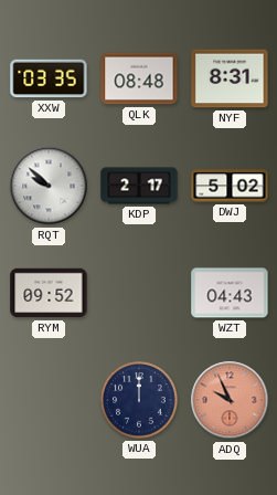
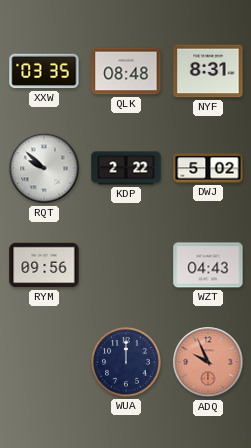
KDP: 2:17 -> 2:22
RYM: 09:52 -> 09:56
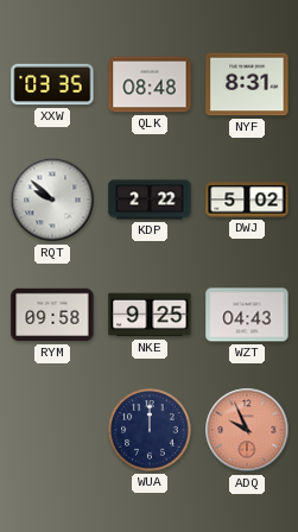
RYM: 09:56 -> 09:58
NKE: none -> 9:25
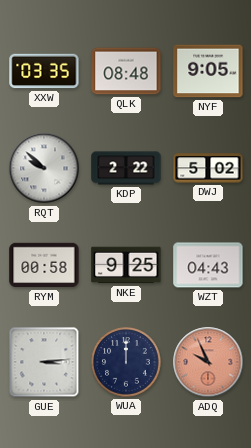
NYF: 8:31 -> 9:05
RYM: 09:58 -> 00:58
GUE: none -> 3:14
